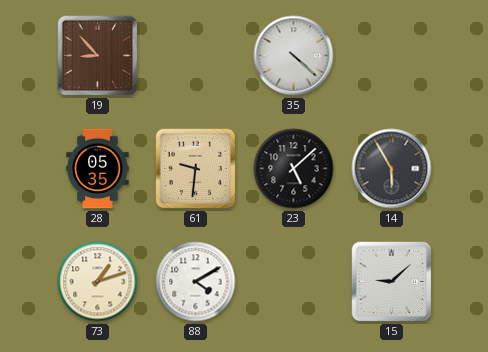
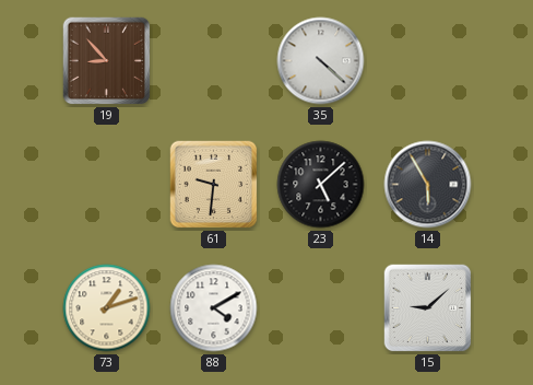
28: 05:35 -> none
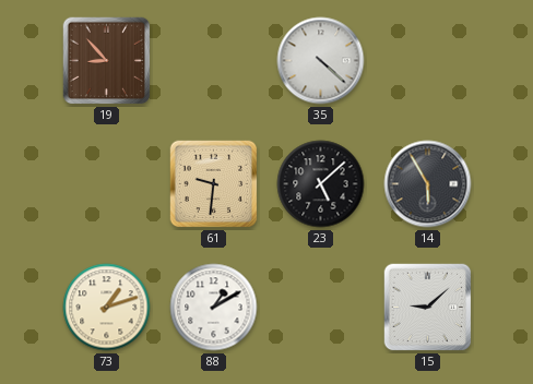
88: 4:10 -> 1:10
